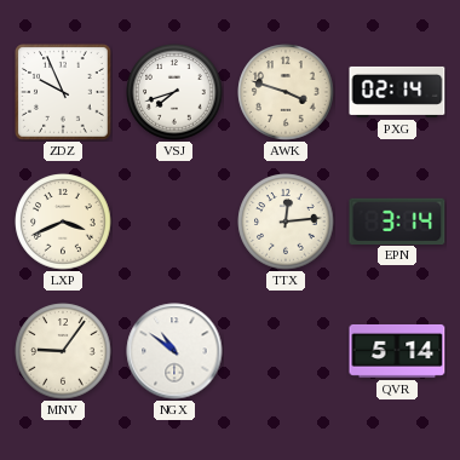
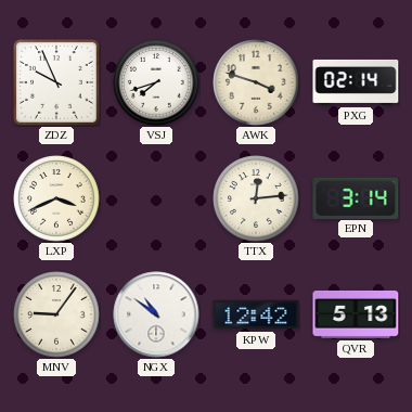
KPW: none -> 12:42
QVR: 5:14 -> 5:13
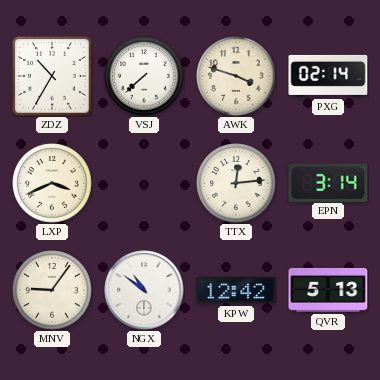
ZDZ: 9:56 -> 10:35
VSJ: 7:42 -> 7:38
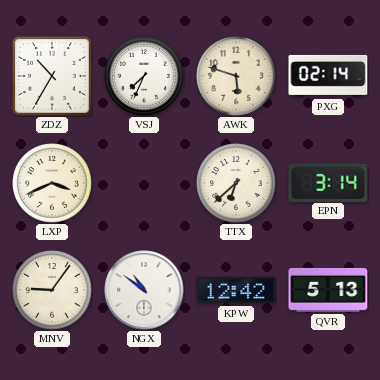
VSJ: 7:38 -> 7:34
AWK: 3:48 -> 5:48
TTX: 12:14 -> 6:38
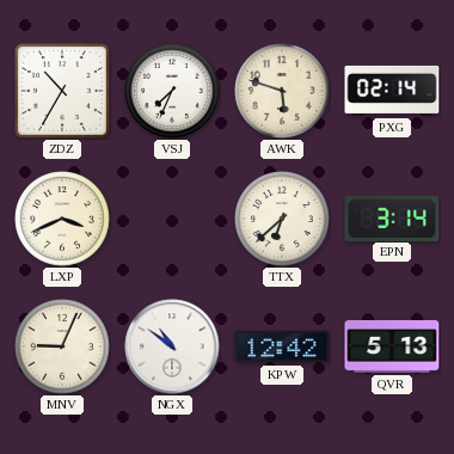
MNV: 9:06 -> 9:04
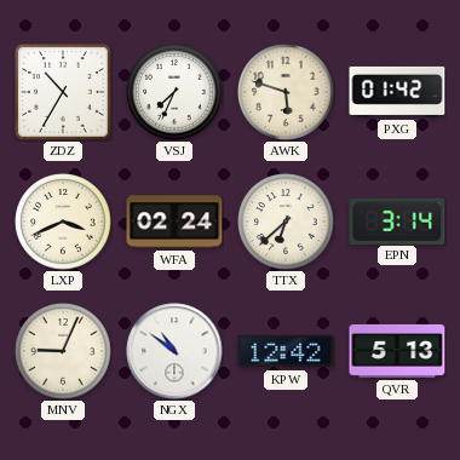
PXG: 02:14 -> 01:42
WFA: none -> 02:24
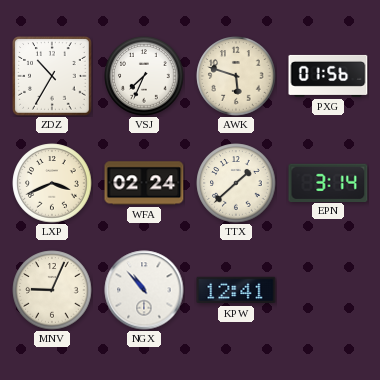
PXG: 01:42 -> 01:56
TTX: 6:38 -> 1:38
NGX: 10:51 -> 10:53
KPW: 12:42 -> 12:41
QVR: 5:13 -> none
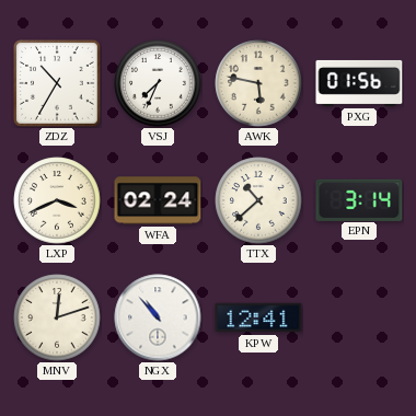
AWK: 5:48 -> 5:47
TTX: 1:38 -> 10:38
MNV: 9:04 -> 12:12
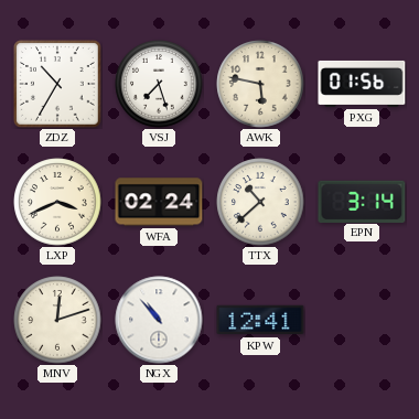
VSJ: 7:34 -> 7:27
